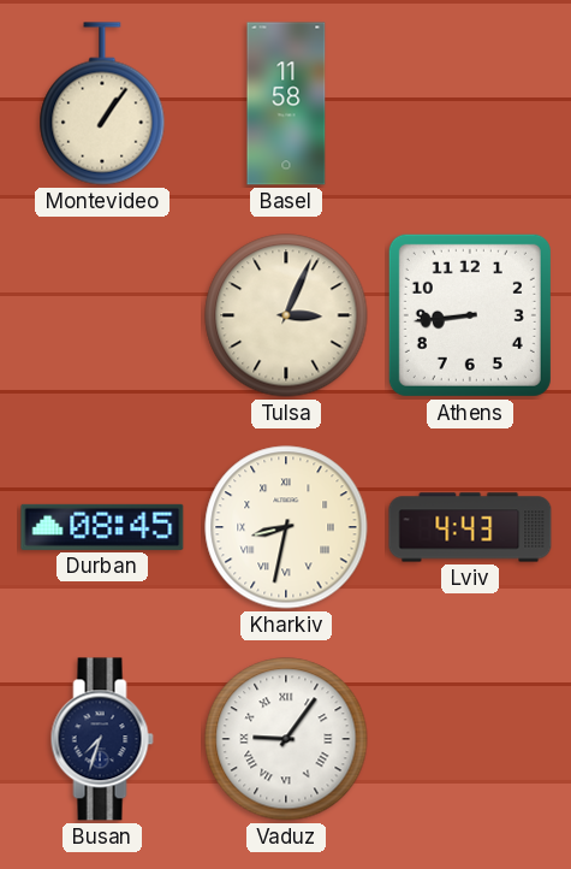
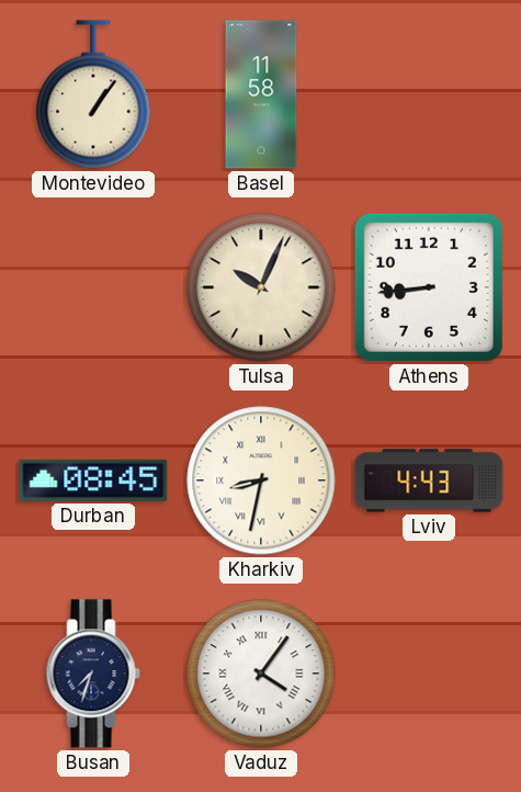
Tulsa: 3:04 -> 10:04
Vaduz: 9:06 -> 4:06
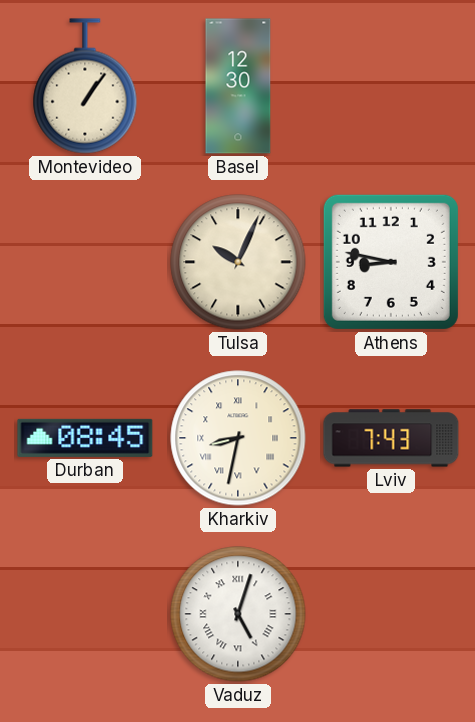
Basel: 11:58 -> 12:30
Athens: 8:44 -> 8:47
Lviv: 4:43 -> 7:43
Busan: 7:33 -> none
Vaduz: 4:06 -> 5:03
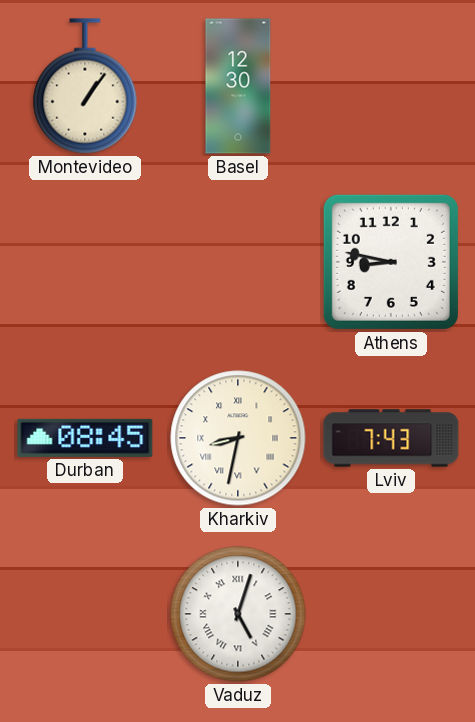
Tulsa: 10:04 -> none
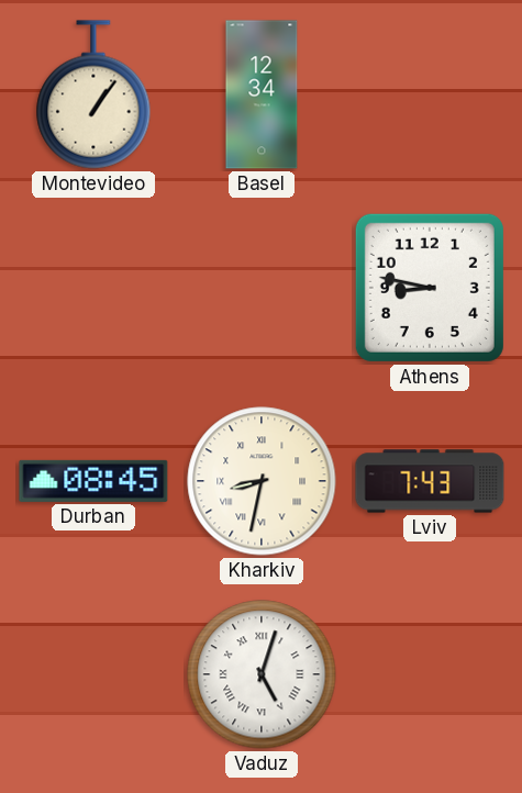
Basel: 12:30 -> 12:34
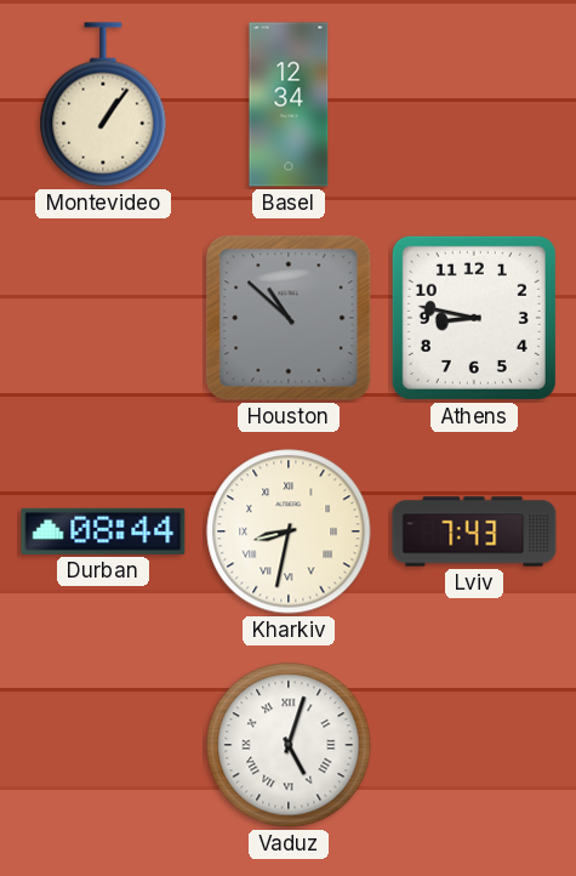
Houston: none -> 10:52
Durban: 08:45 -> 08:44
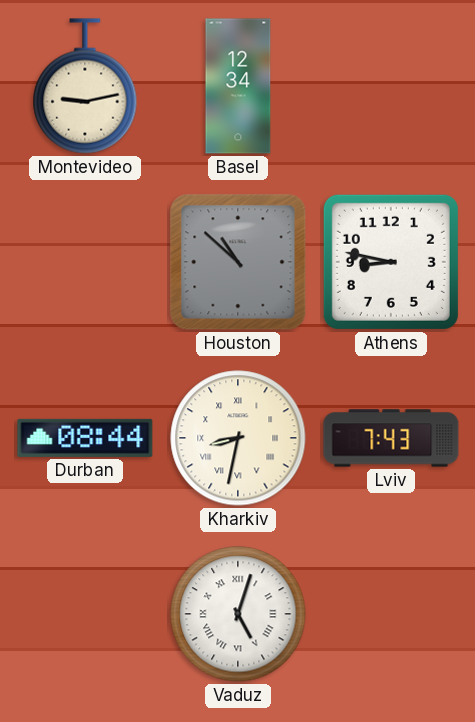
Montevideo: 1:06 -> 9:13
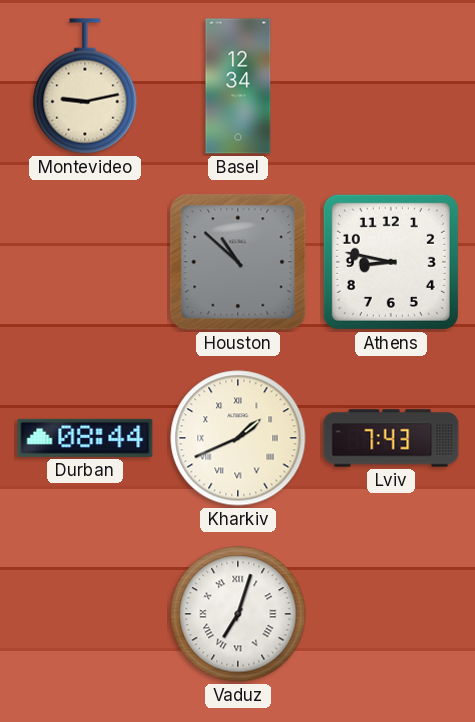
Kharkiv: 8:32 -> 1:41
Vaduz: 5:03 -> 7:03
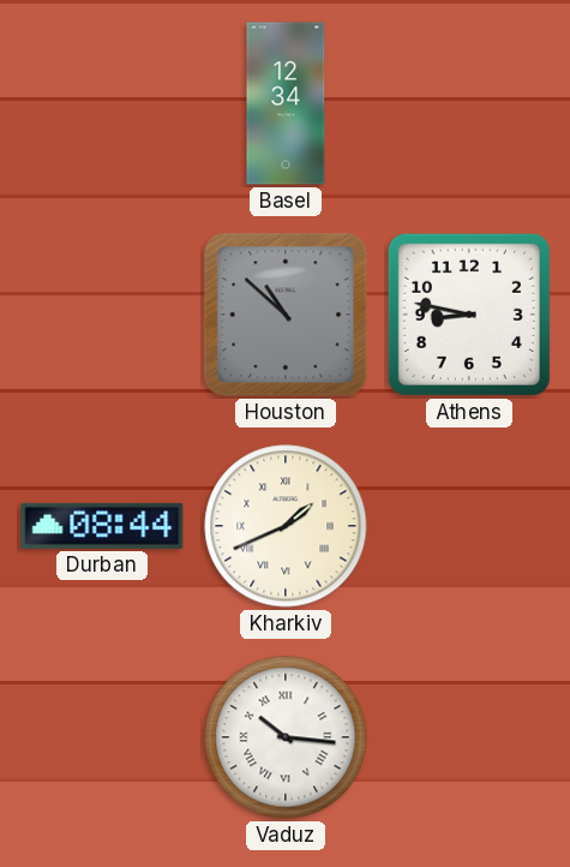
Montevideo: 9:13 -> none
Lviv: 7:43 -> none
Vaduz: 7:03 -> 10:16
